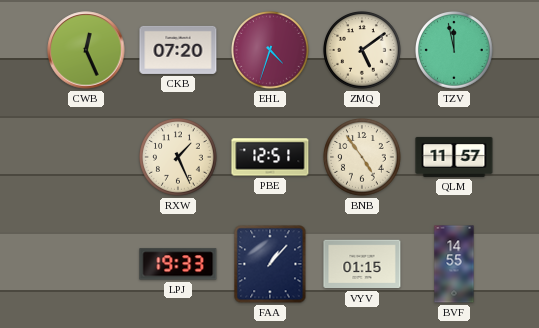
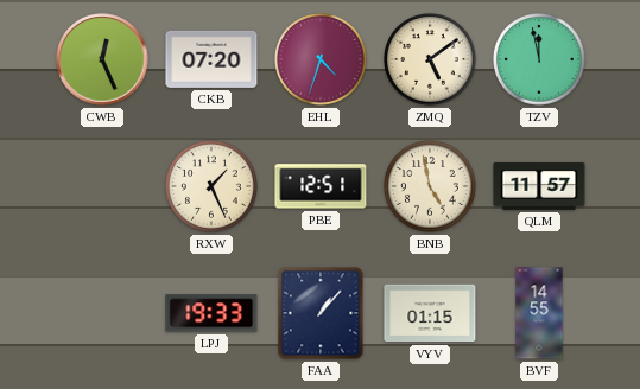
BNB: 4:54 -> 4:58
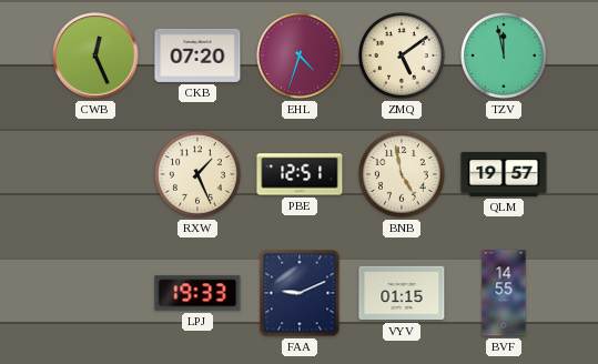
QLM: 11:57 -> 19:57
FAA: 1:07 -> 9:11
